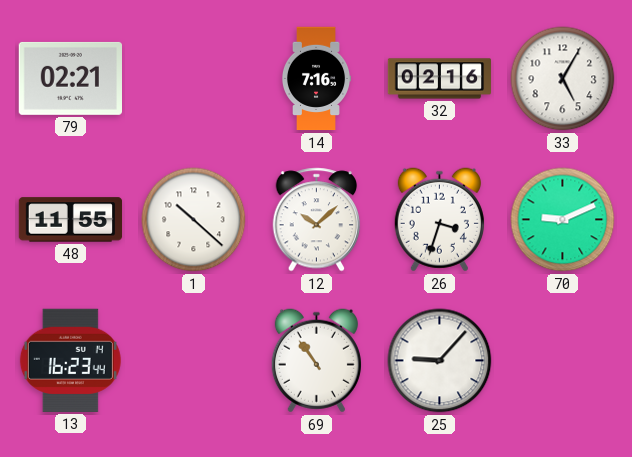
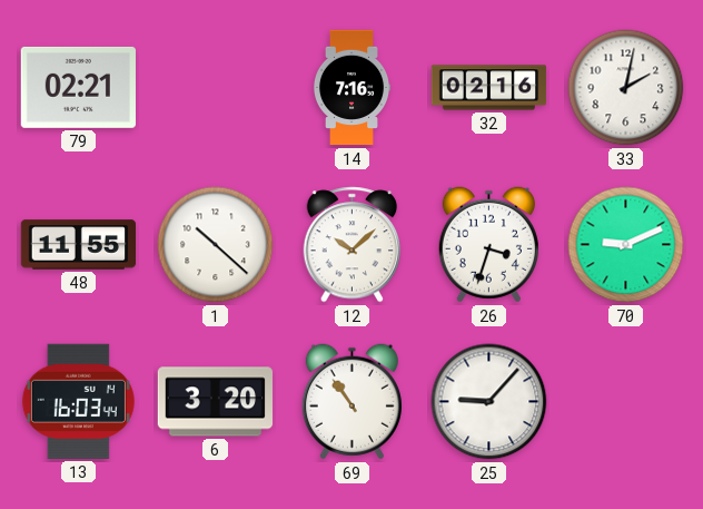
33: 5:05 -> 2:02
13: 16:23 -> 16:03
6: none -> 3:20
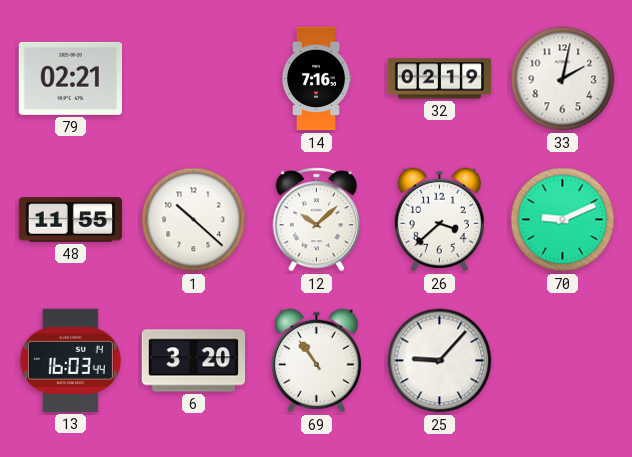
32: 02:16 -> 02:19
26: 3:33 -> 3:38
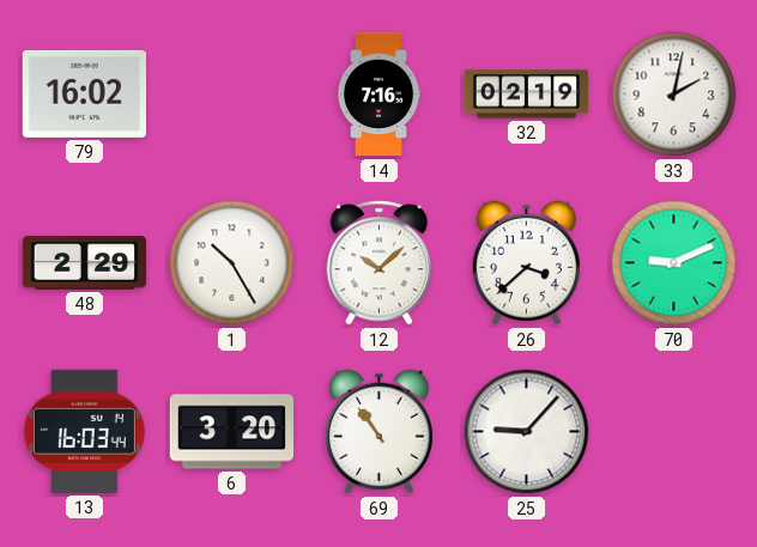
79: 02:21 -> 16:02
48: 11:55 -> 2:29
1: 10:22 -> 10:25
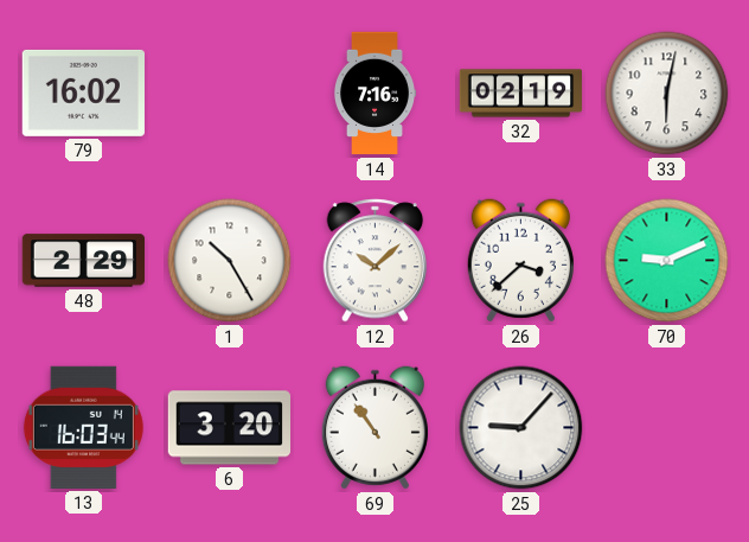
33: 2:02 -> 6:02
